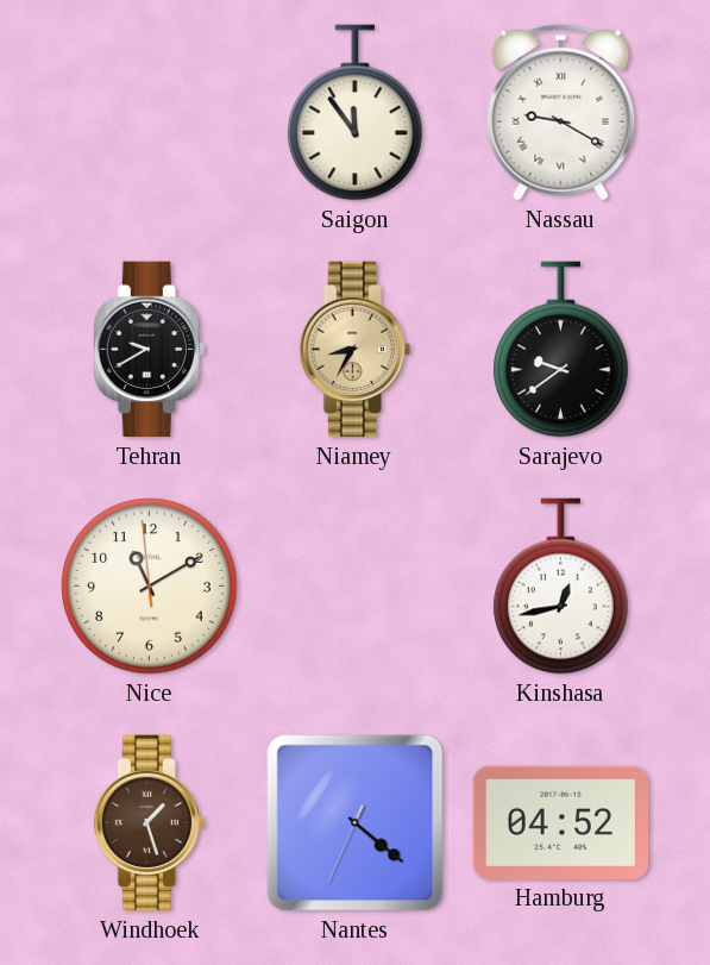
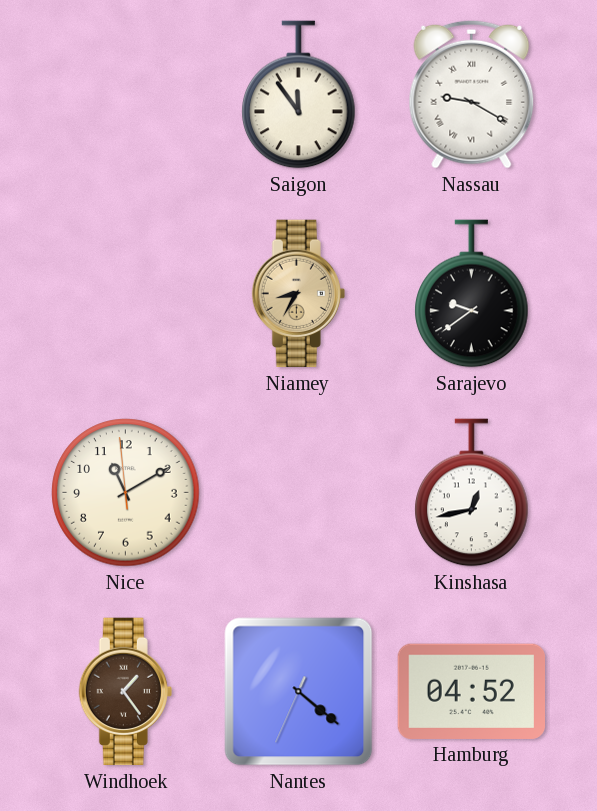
Tehran: 9:40 -> none
Windhoek: 1:27 -> 1:24
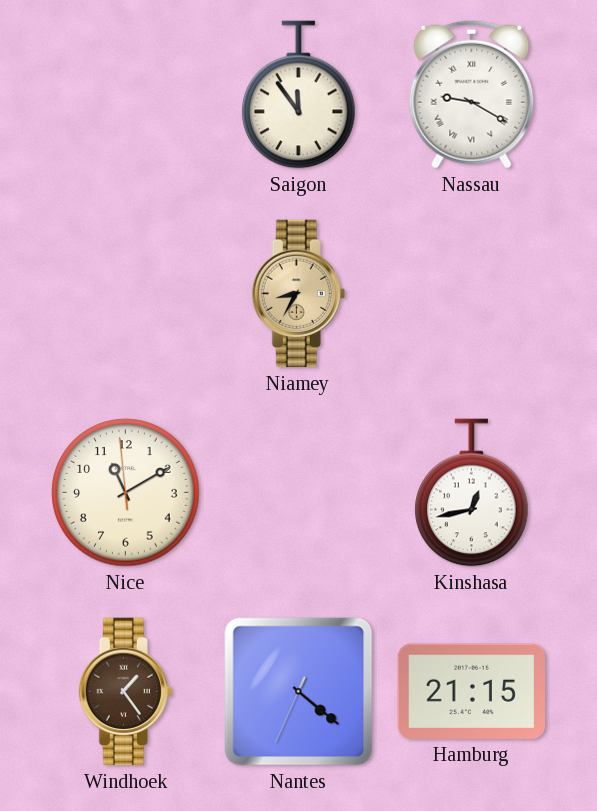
Sarajevo: 9:39 -> none
Hamburg: 04:52 -> 21:15
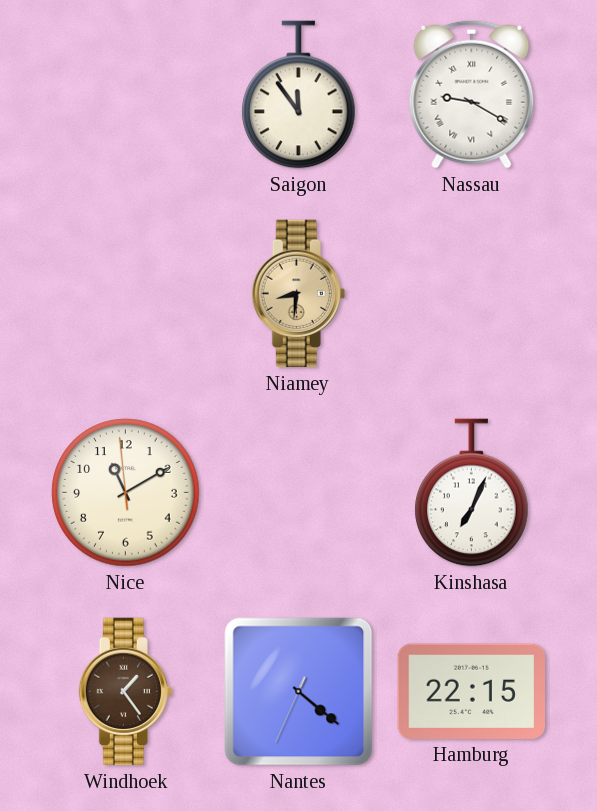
Niamey: 8:35 -> 8:31
Kinshasa: 12:43 -> 7:04
Hamburg: 21:15 -> 22:15
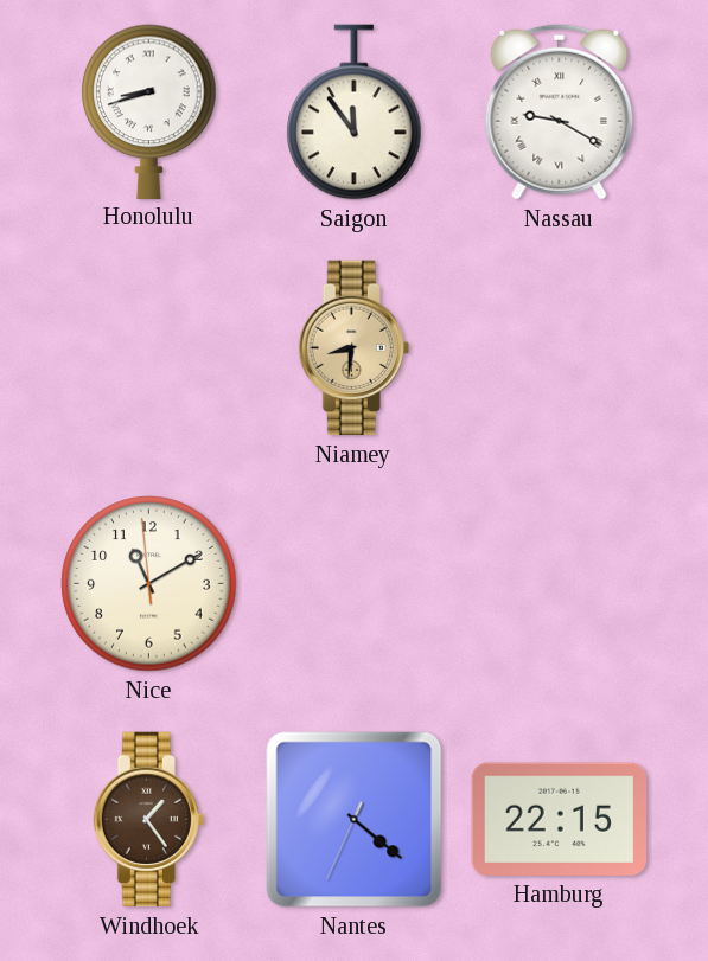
Honolulu: none -> 8:42
Kinshasa: 7:04 -> none
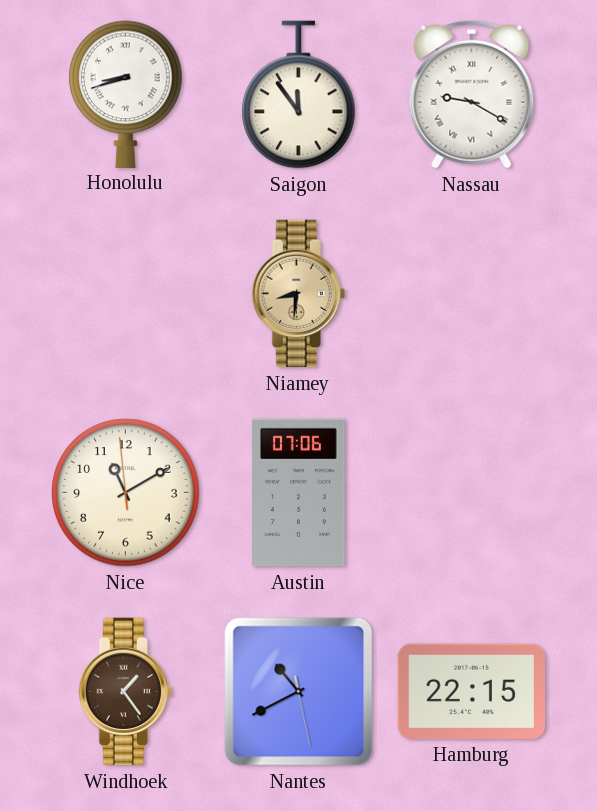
Austin: none -> 07:06
Nantes: 4:21 -> 10:40
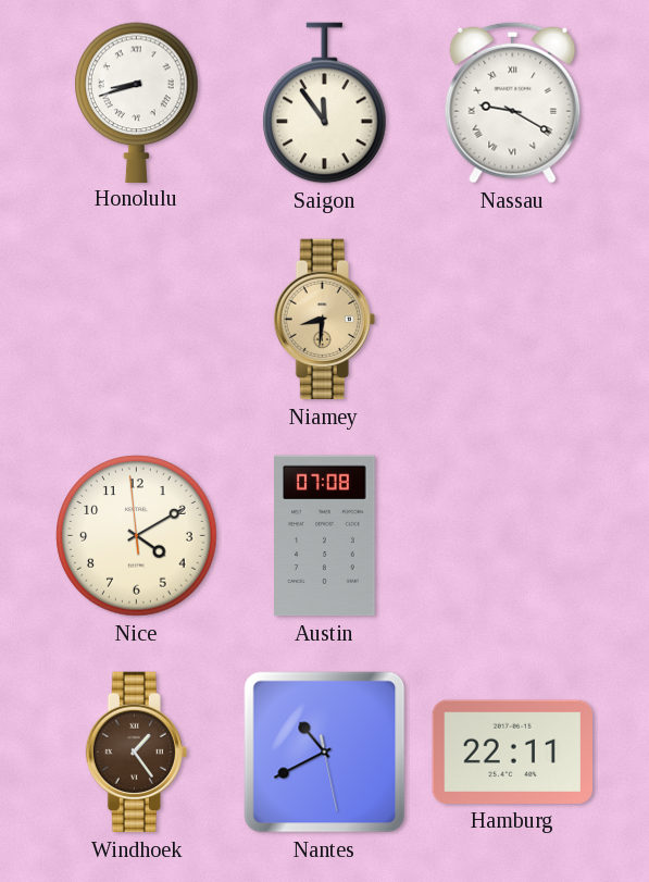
Nice: 11:09 -> 4:09
Austin: 07:06 -> 07:08
Hamburg: 22:15 -> 22:11
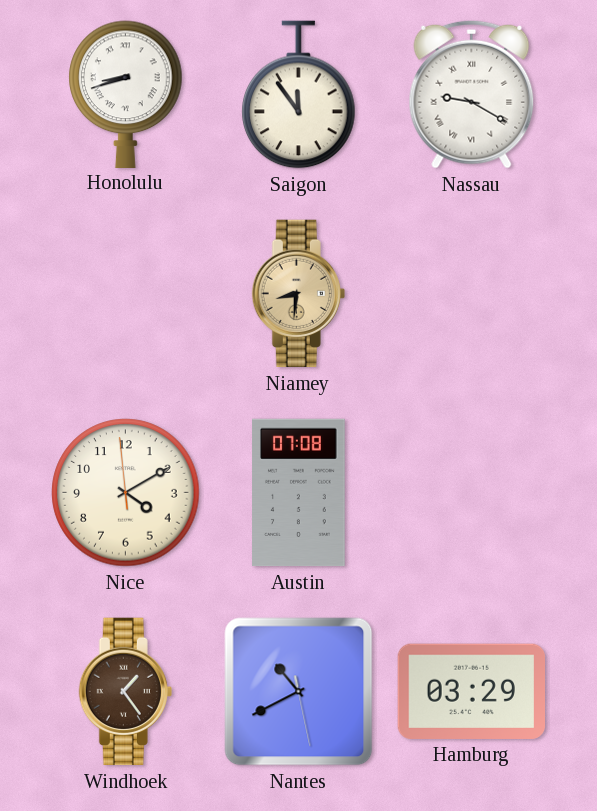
Hamburg: 22:11 -> 03:29
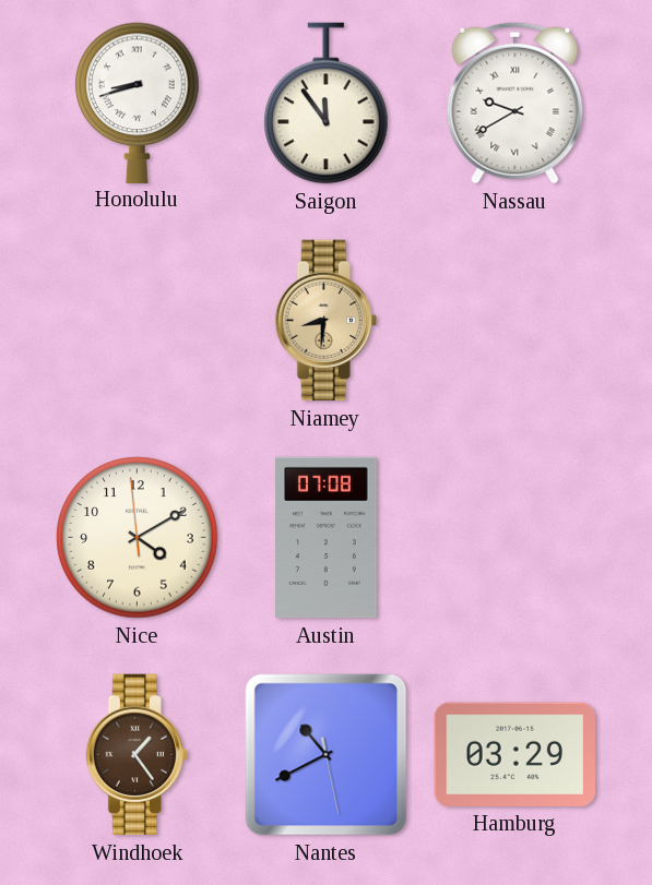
Nassau: 9:20 -> 9:40
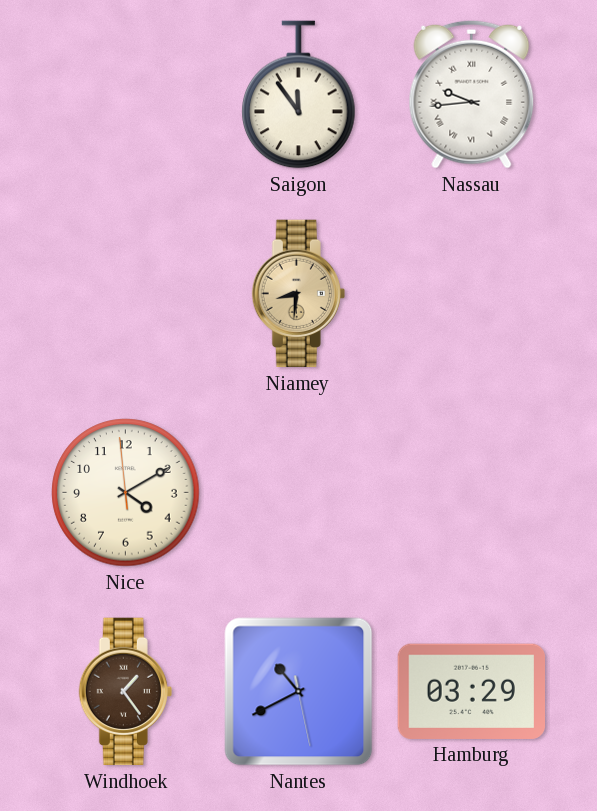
Honolulu: 8:42 -> none
Nassau: 9:40 -> 9:44
Austin: 07:08 -> none
